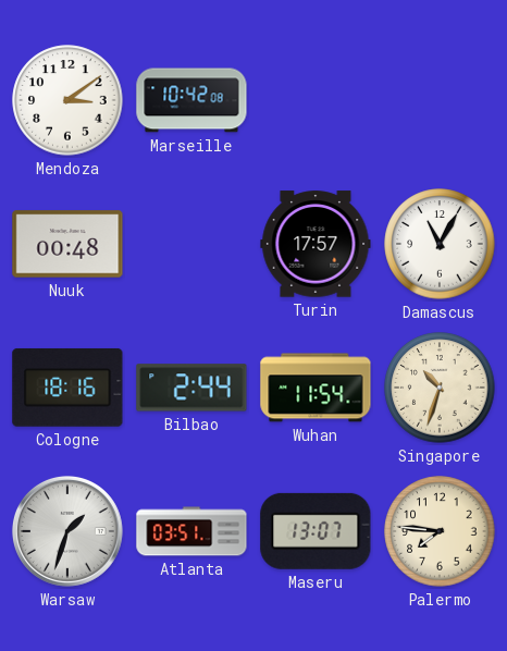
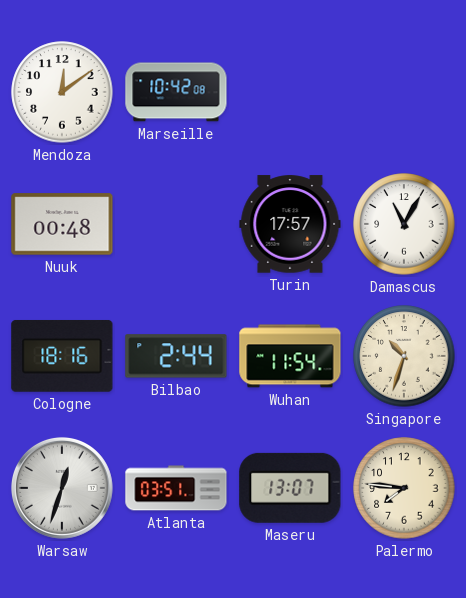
Mendoza: 3:09 -> 12:09
Warsaw: 1:33 -> 12:33
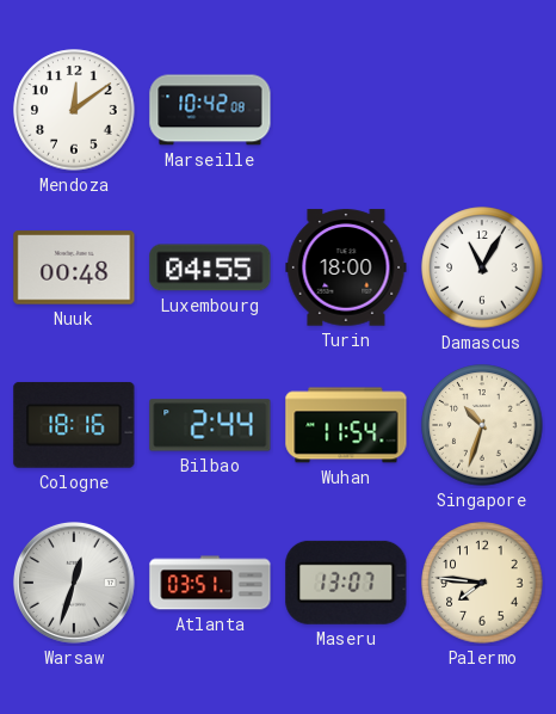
Luxembourg: none -> 04:55
Turin: 17:57 -> 18:00
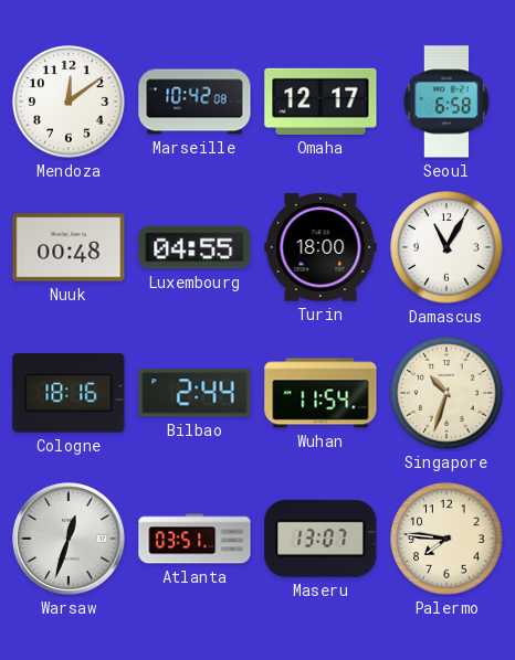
Omaha: none -> 12:17
Seoul: none -> 6:58
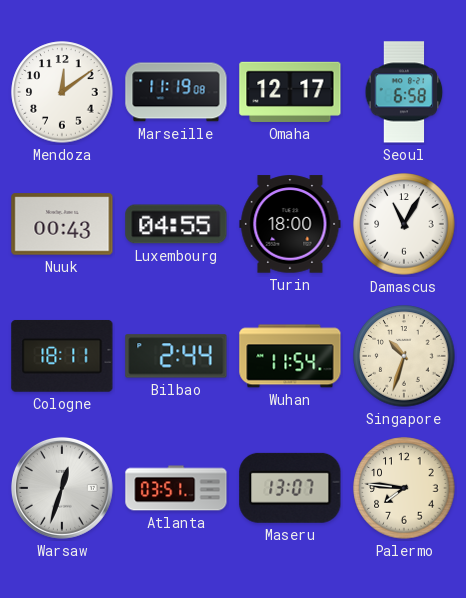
Marseille: 10:42 -> 11:19
Nuuk: 00:48 -> 00:43
Cologne: 18:16 -> 18:11
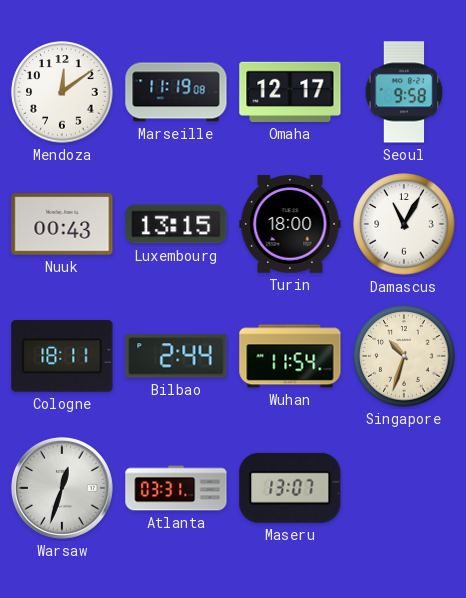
Seoul: 6:58 -> 9:58
Luxembourg: 04:55 -> 13:15
Atlanta: 03:51 -> 03:31
Palermo: 7:46 -> none
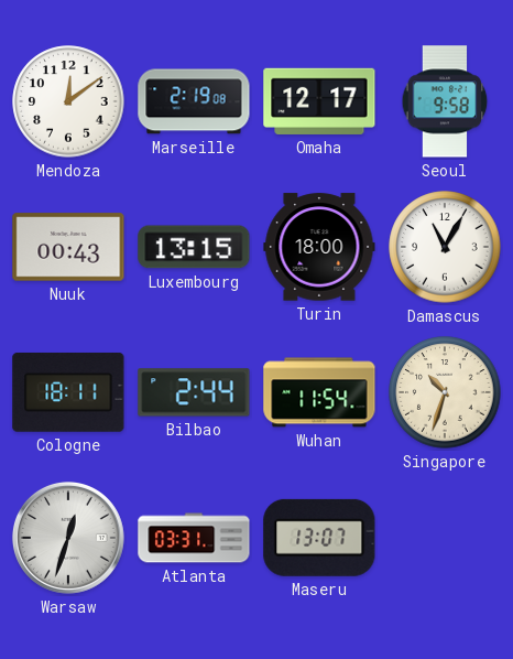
Marseille: 11:19 -> 2:19
